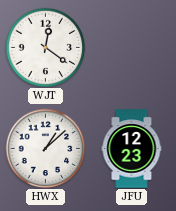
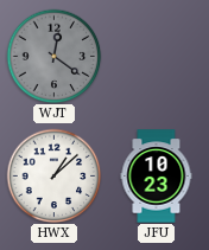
WJT dial: white -> grey
JFU: 12:23 -> 10:23
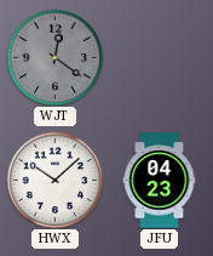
HWX: 1:08 -> 10:08
JFU: 10:23 -> 04:23
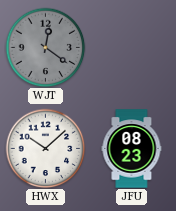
JFU: 04:23 -> 08:23
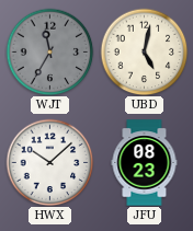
WJT: 12:21 -> 11:35
UBD: none -> 5:02
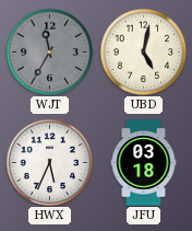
HWX: 10:08 -> 5:34
JFU: 08:23 -> 03:18
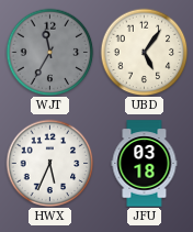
UBD: 5:02 -> 5:06
